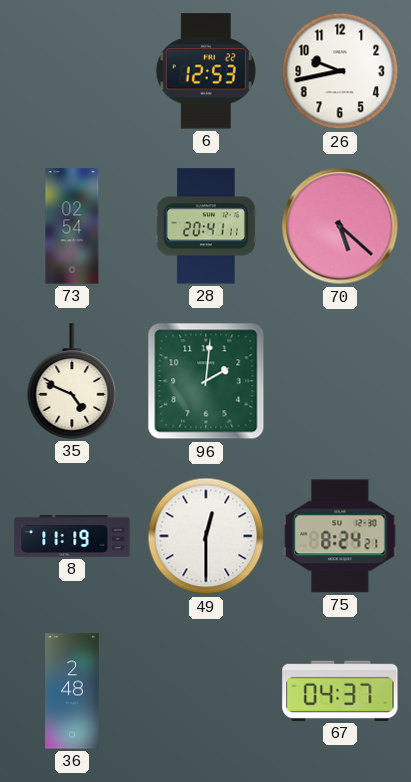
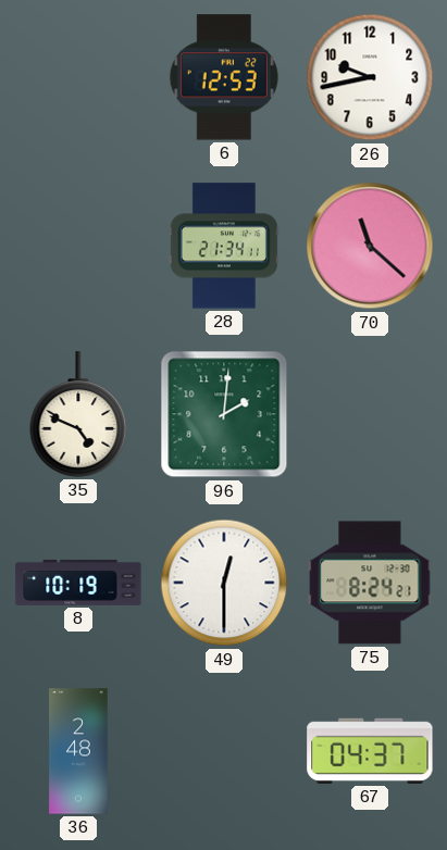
73: 02:54 -> none
28: 20:41 -> 21:34
70: 5:22 -> 11:22
8: 11:19 -> 10:19
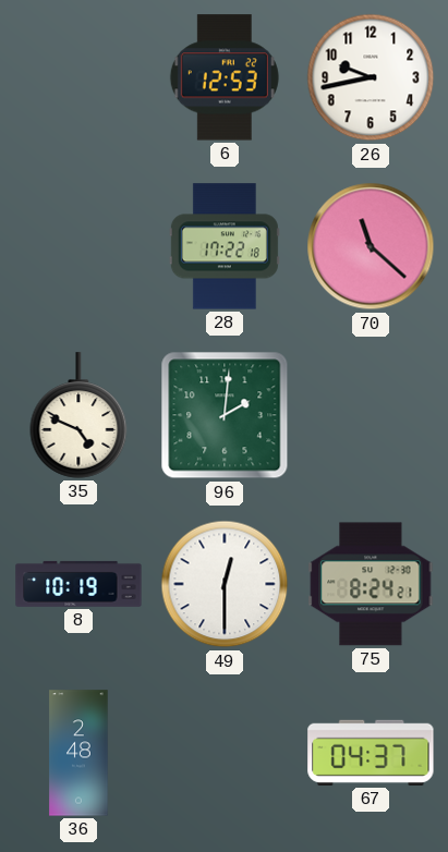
28: 21:34 -> 17:22
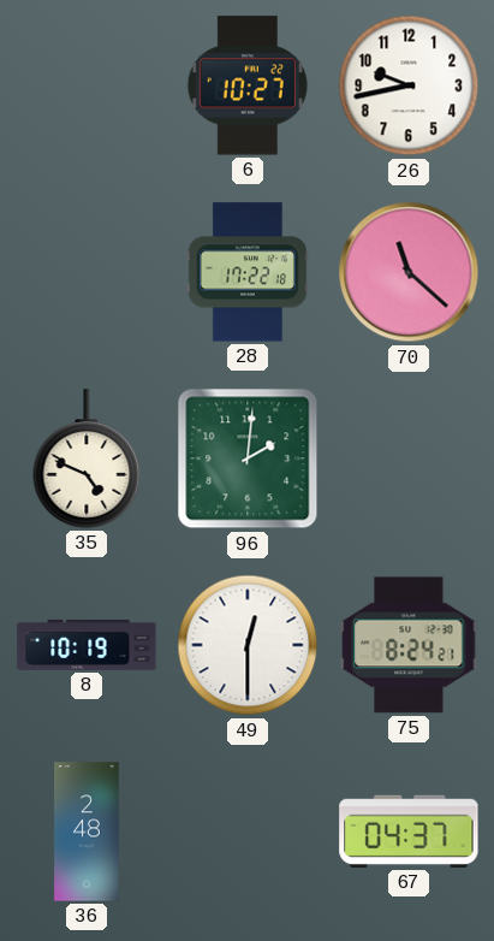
6: 12:53 -> 10:27
